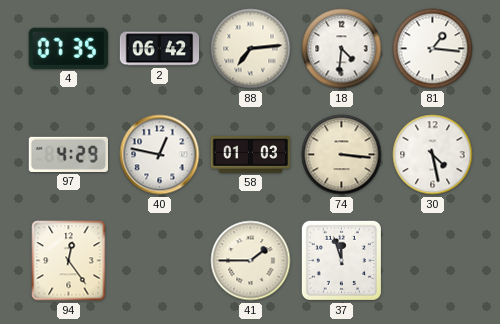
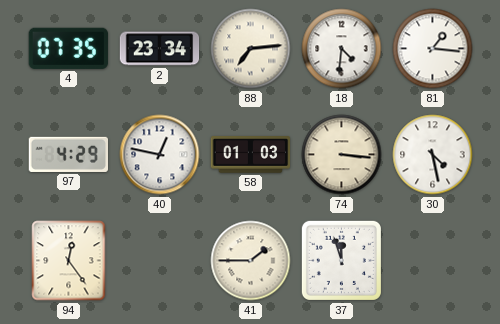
2: 06:42 -> 23:34
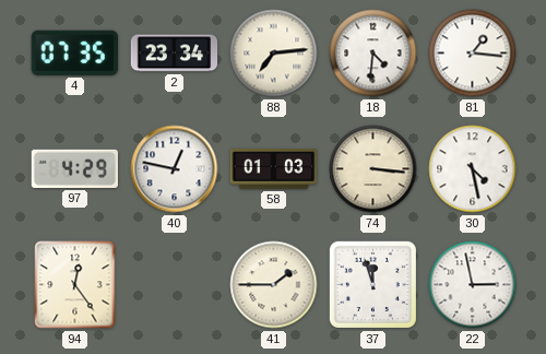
22: none -> 2:58
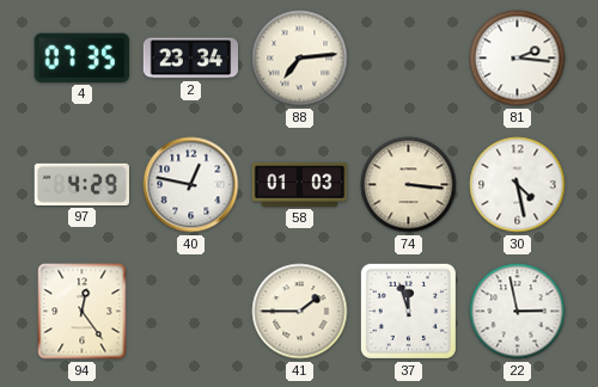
18: 4:31 -> none
81: 1:16 -> 2:16
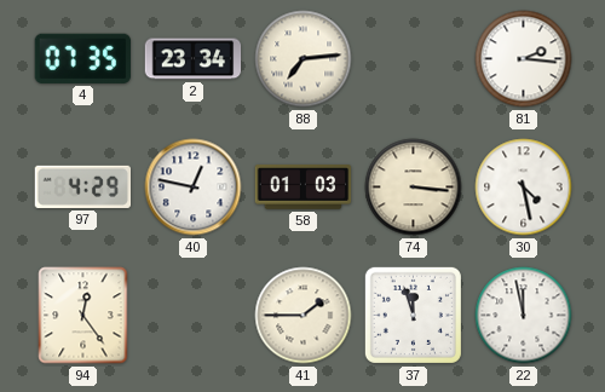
22: 2:58 -> 11:58
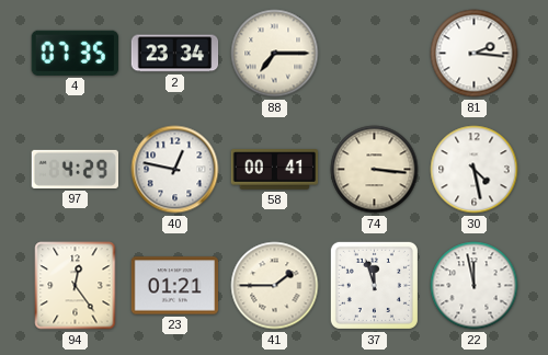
88: 7:14 -> 7:15
58: 01:03 -> 00:41
23: none -> 01:21
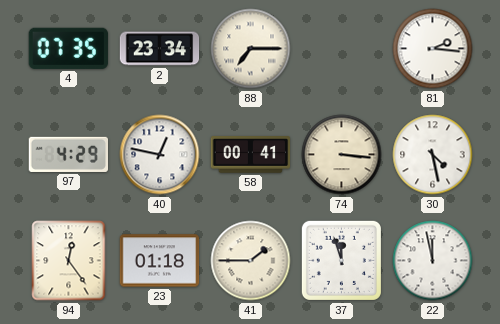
23: 01:21 -> 01:18
